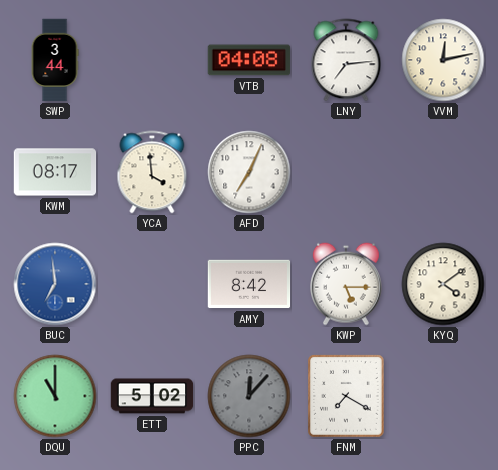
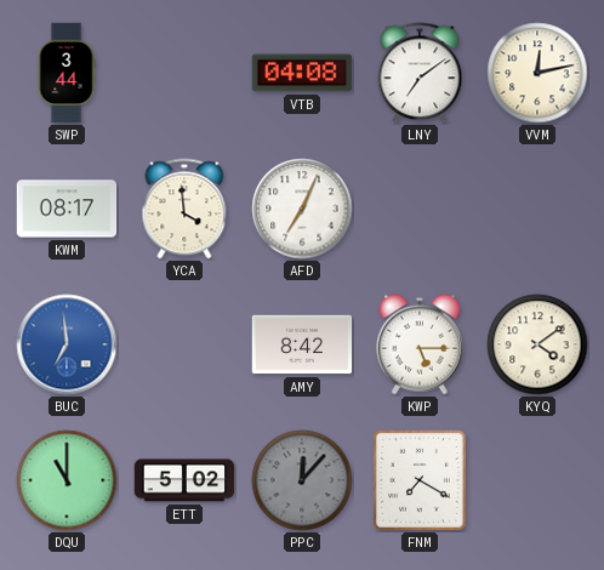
LNY: 7:14 -> 7:09
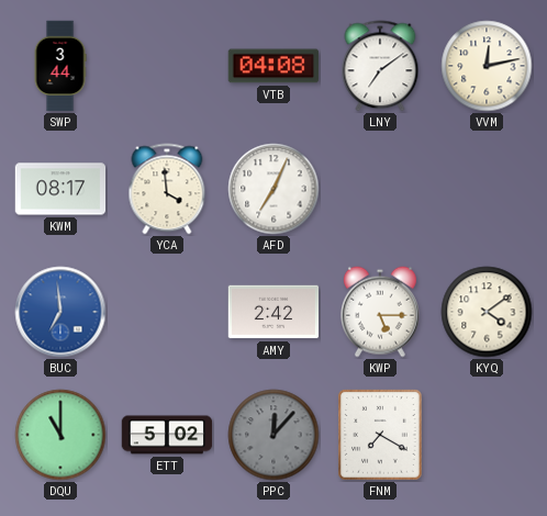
AMY: 8:42 -> 2:42
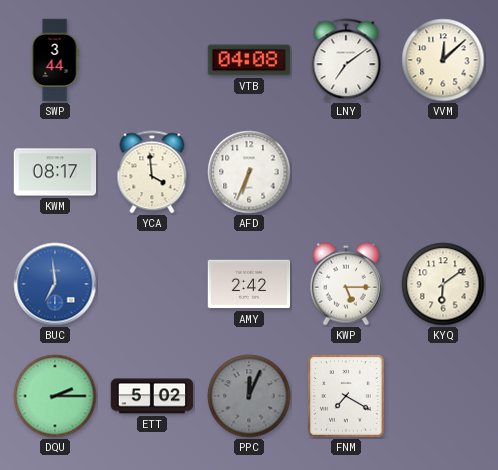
VVM: 12:13 -> 12:08
AFD: 7:04 -> 6:34
KYQ: 4:09 -> 6:09
DQU: 11:00 -> 2:15
PPC: 12:07 -> 12:04
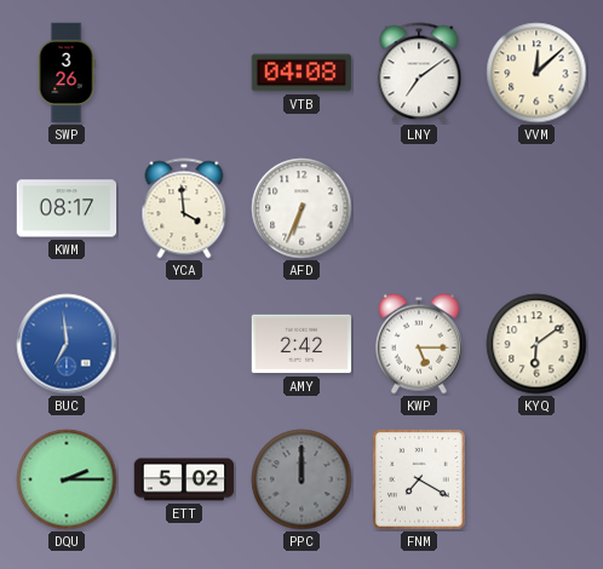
SWP: 3:44 -> 3:26
PPC: 12:04 -> 12:00
